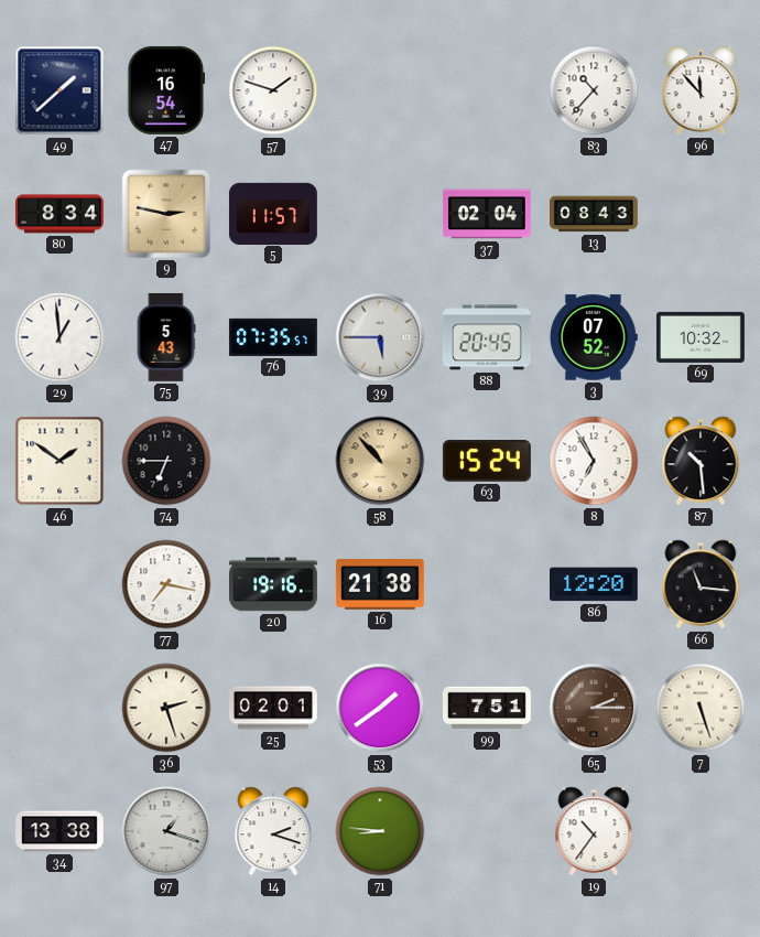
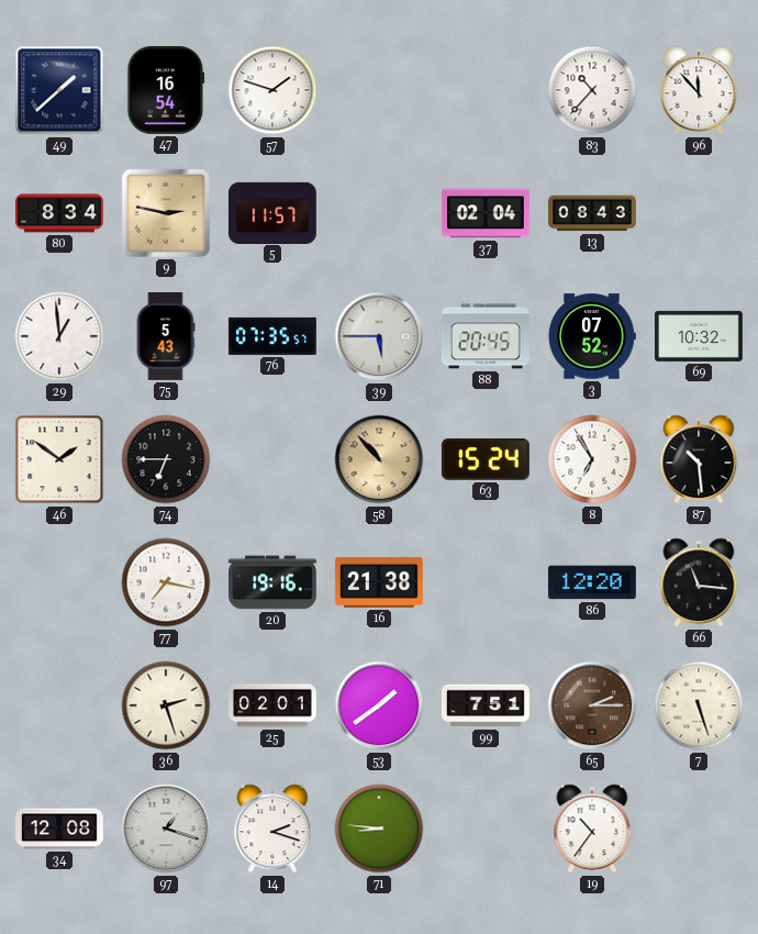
34: 13:38 -> 12:08
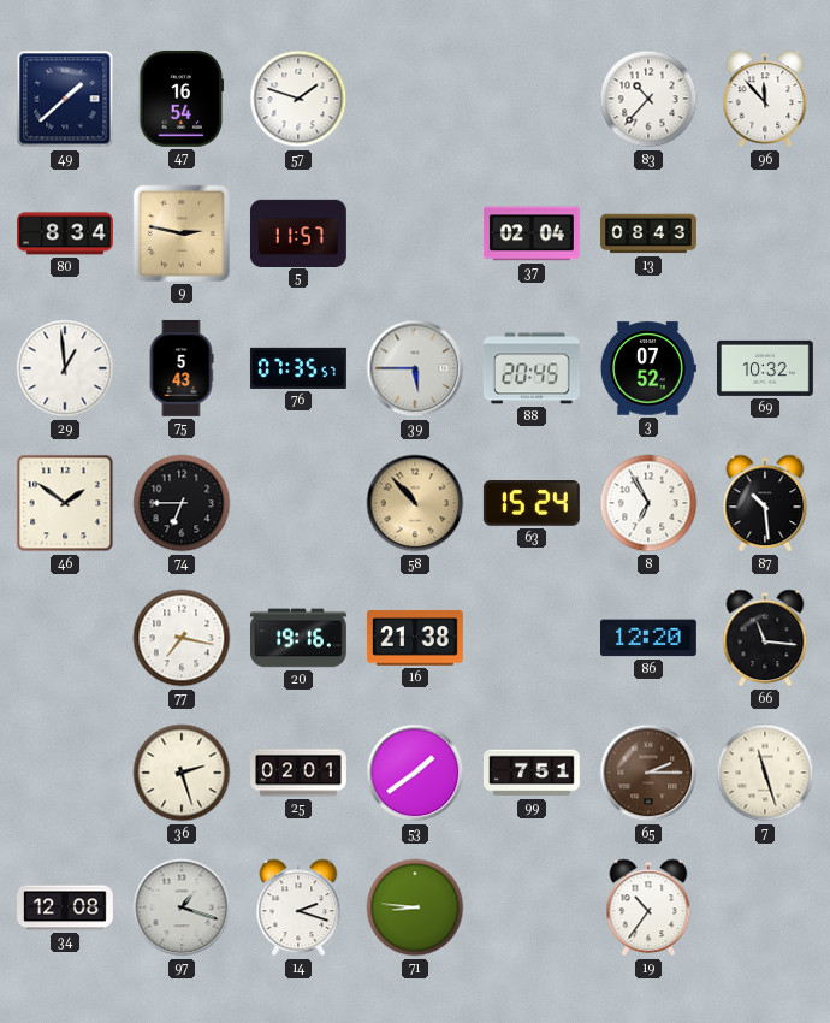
7: 5:27 -> 11:27
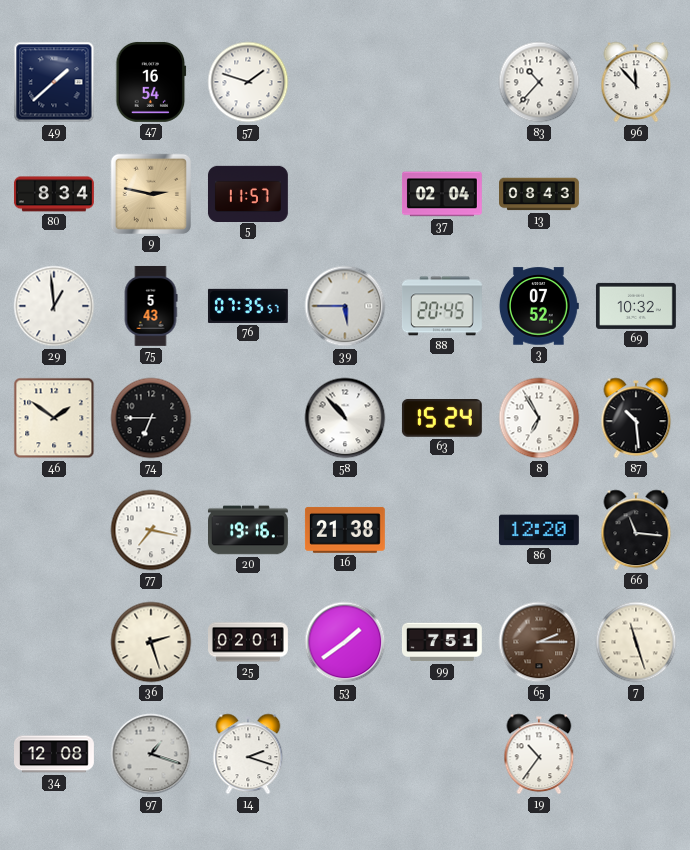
58 dial: champagne -> white
71: 8:46 -> none
